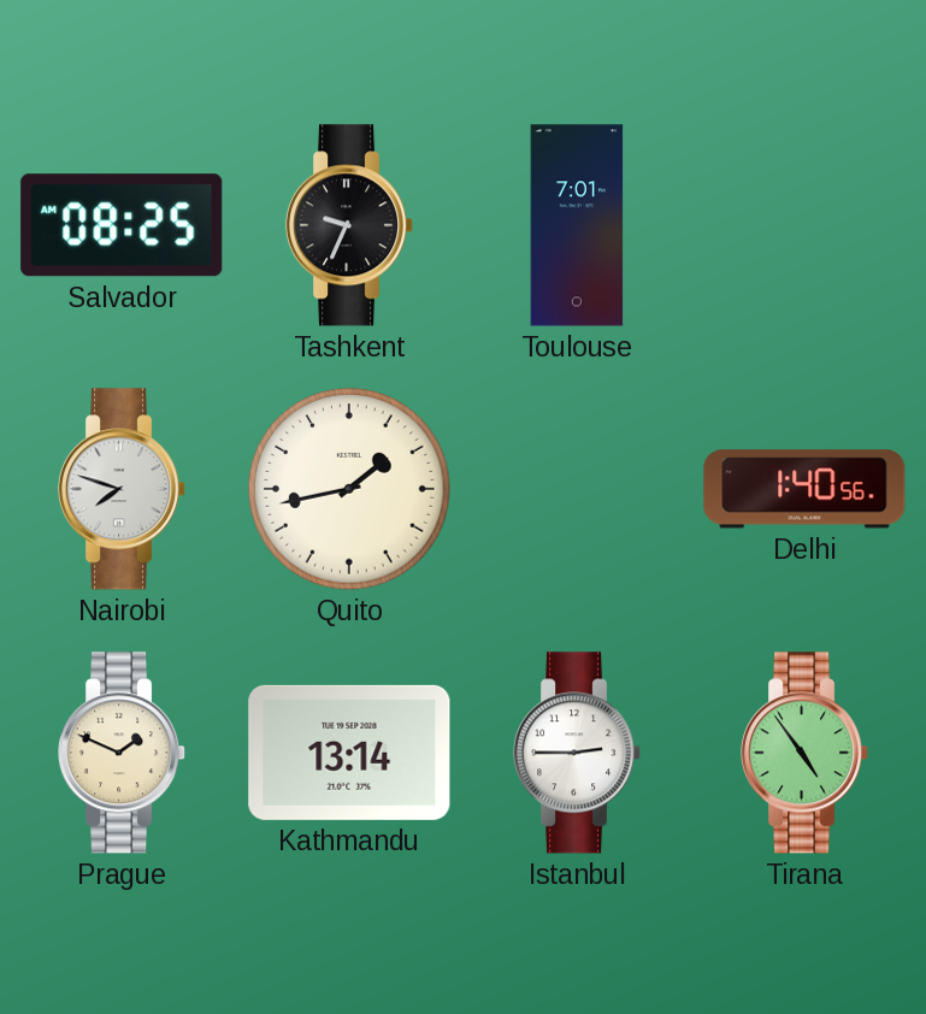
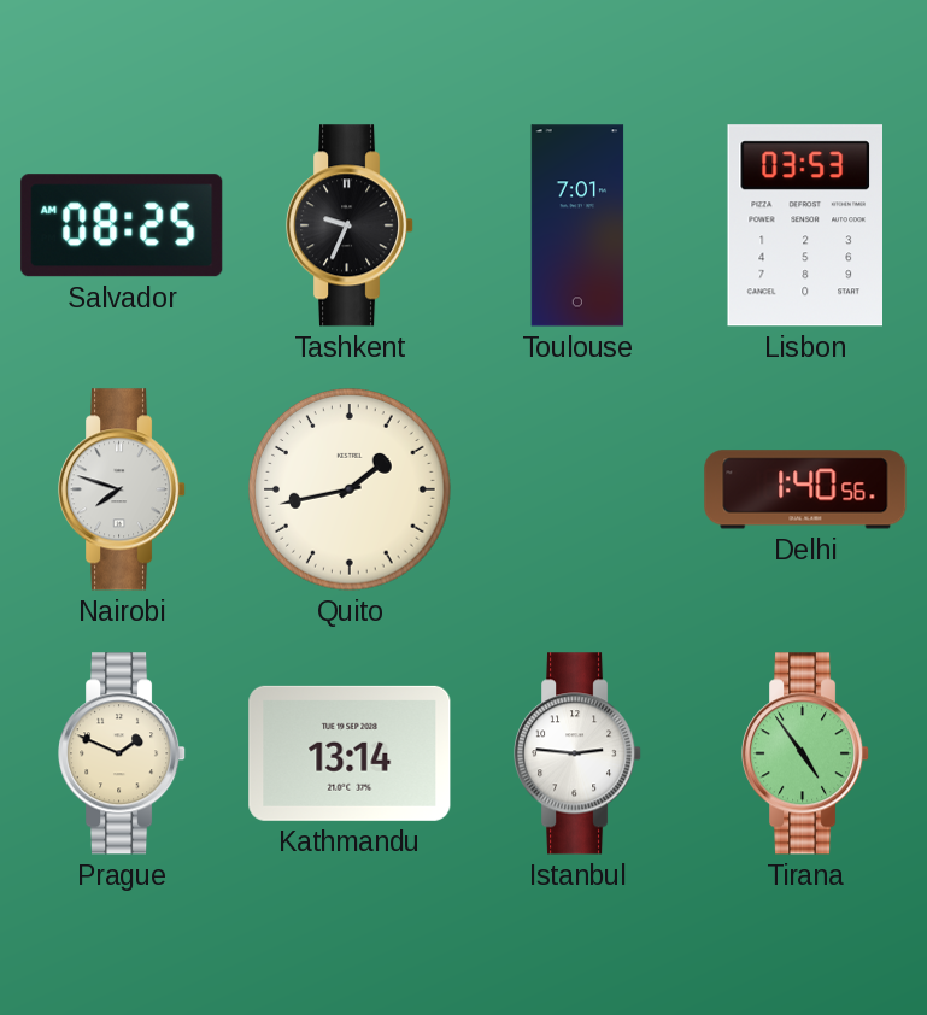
Lisbon: none -> 03:53
Istanbul: 2:45 -> 2:46
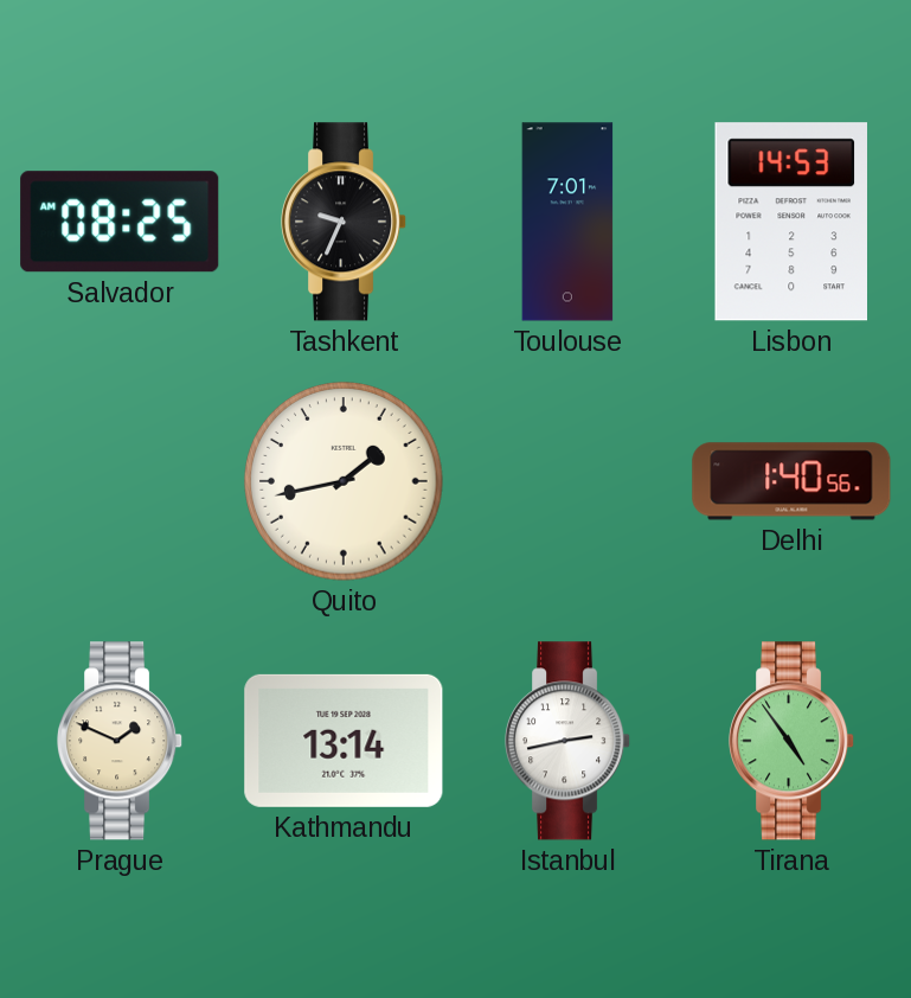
Lisbon: 03:53 -> 14:53
Nairobi: 7:48 -> none
Istanbul: 2:46 -> 2:43
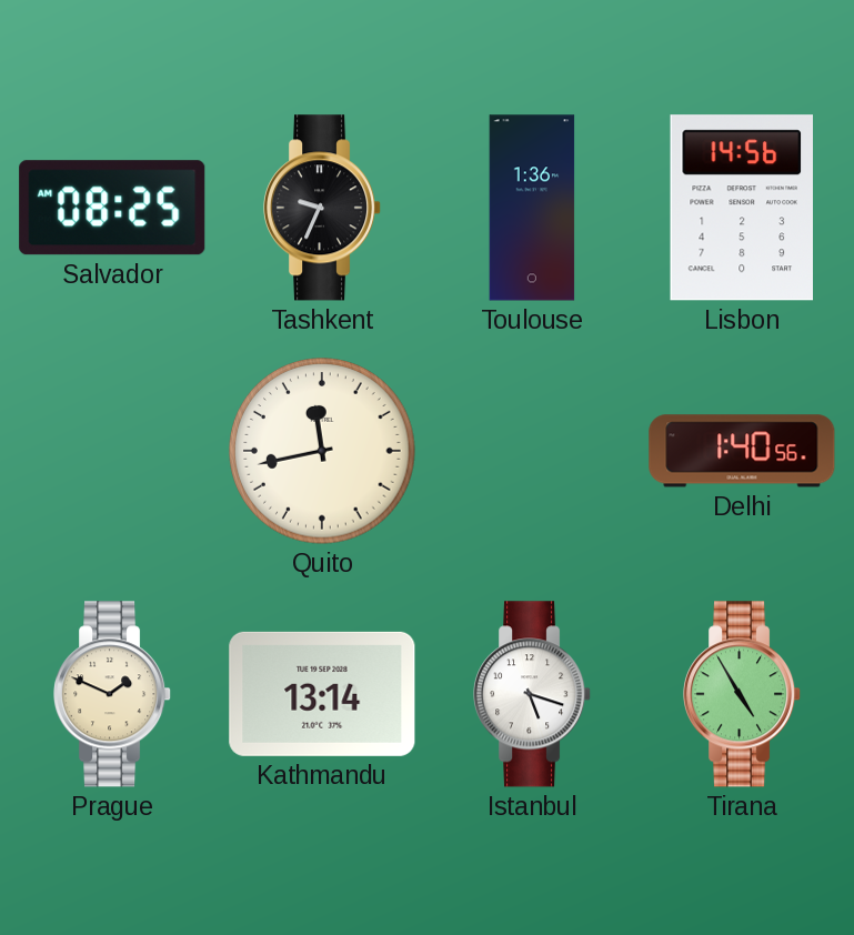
Toulouse: 7:01 -> 1:36
Lisbon: 14:53 -> 14:56
Quito: 1:43 -> 11:43
Istanbul: 2:43 -> 5:18
Tirana: 4:54 -> 4:55
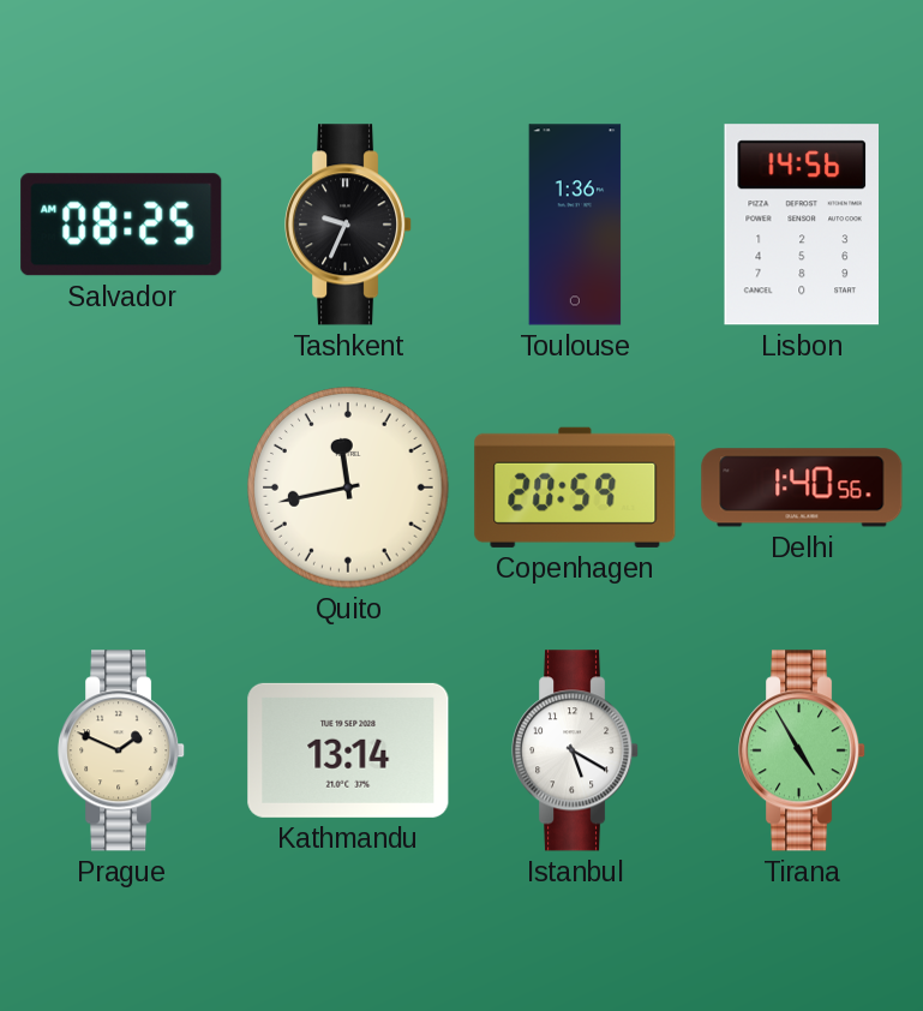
Copenhagen: none -> 20:59
Istanbul: 5:18 -> 5:20
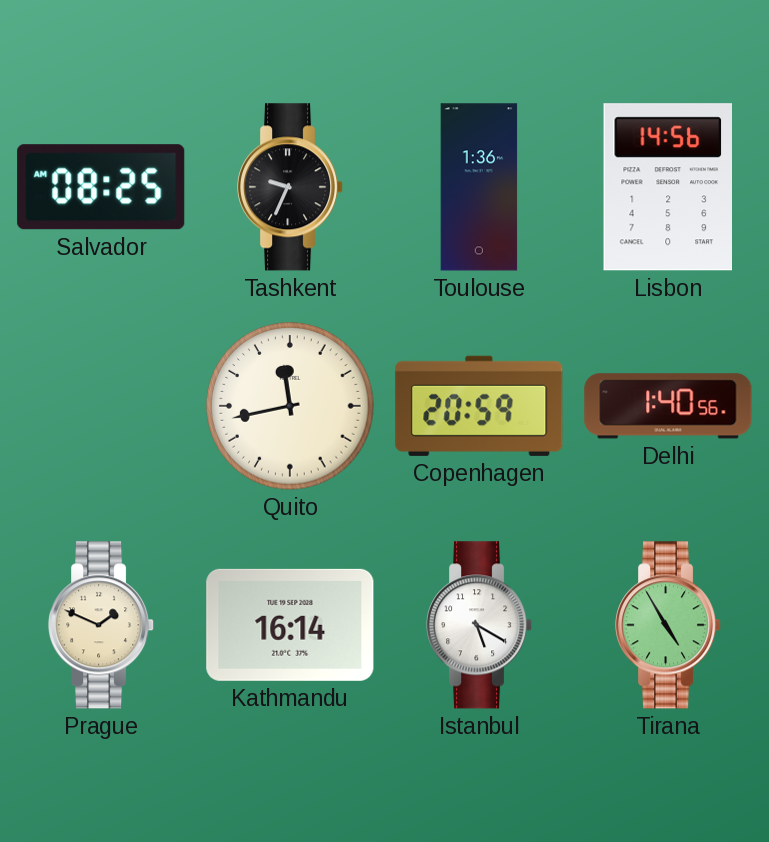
Kathmandu: 13:14 -> 16:14
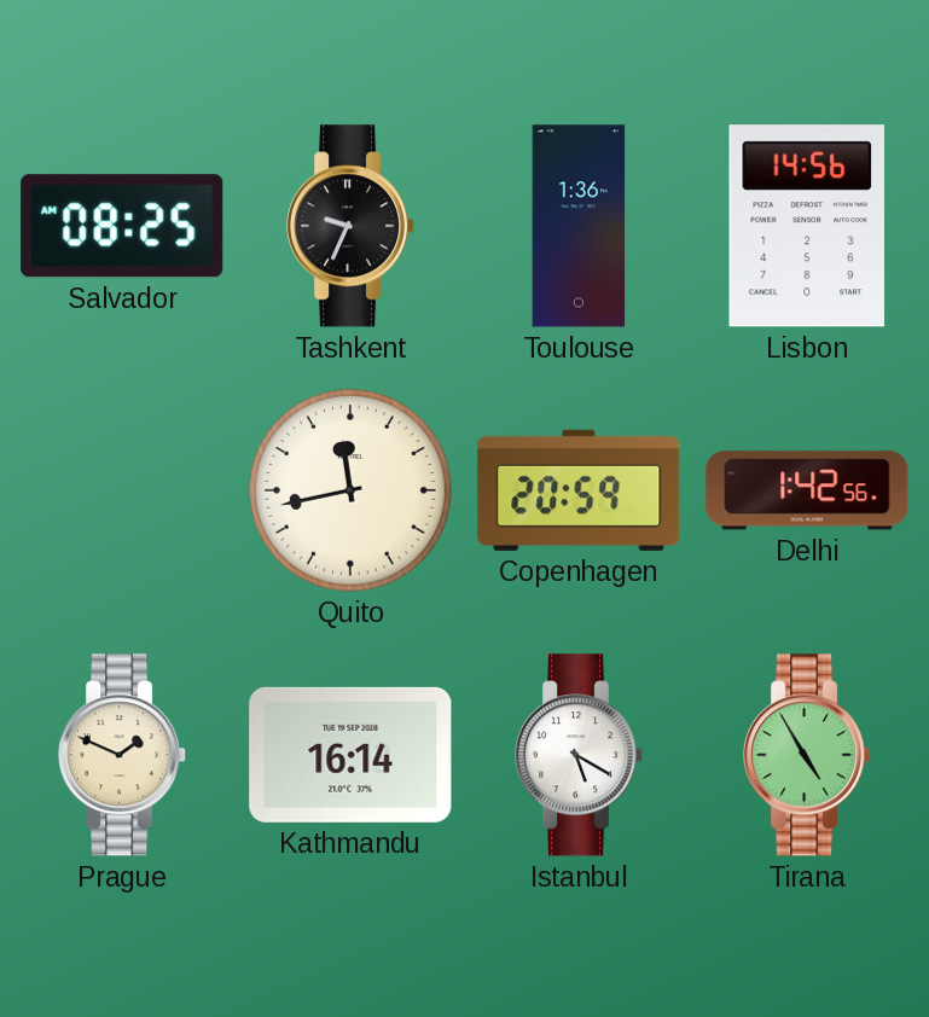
Delhi: 1:40 -> 1:42
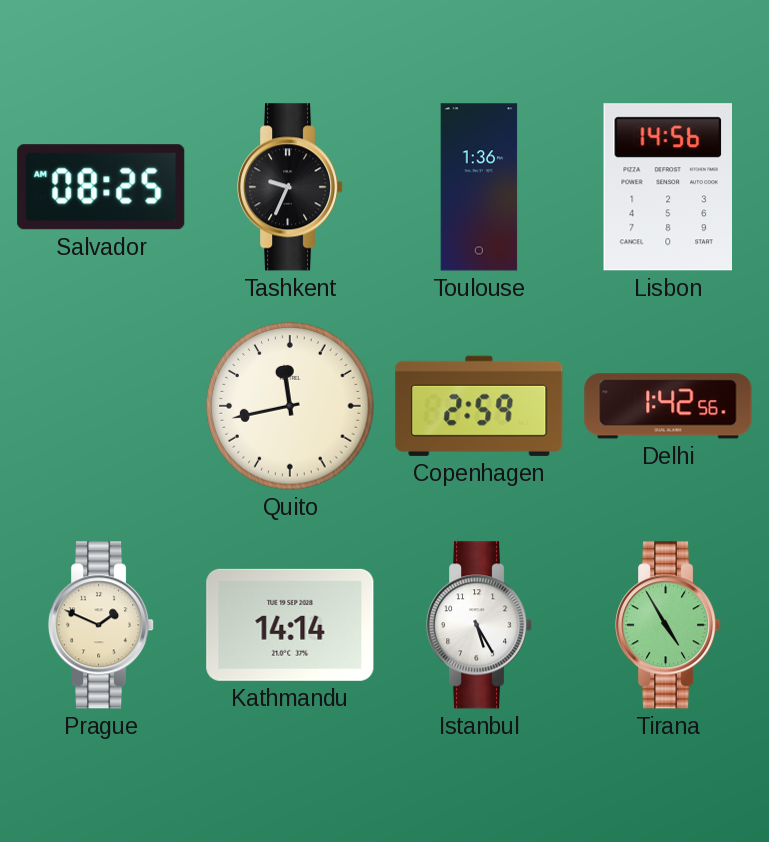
Copenhagen: 20:59 -> 2:59
Kathmandu: 16:14 -> 14:14
Istanbul: 5:20 -> 5:25
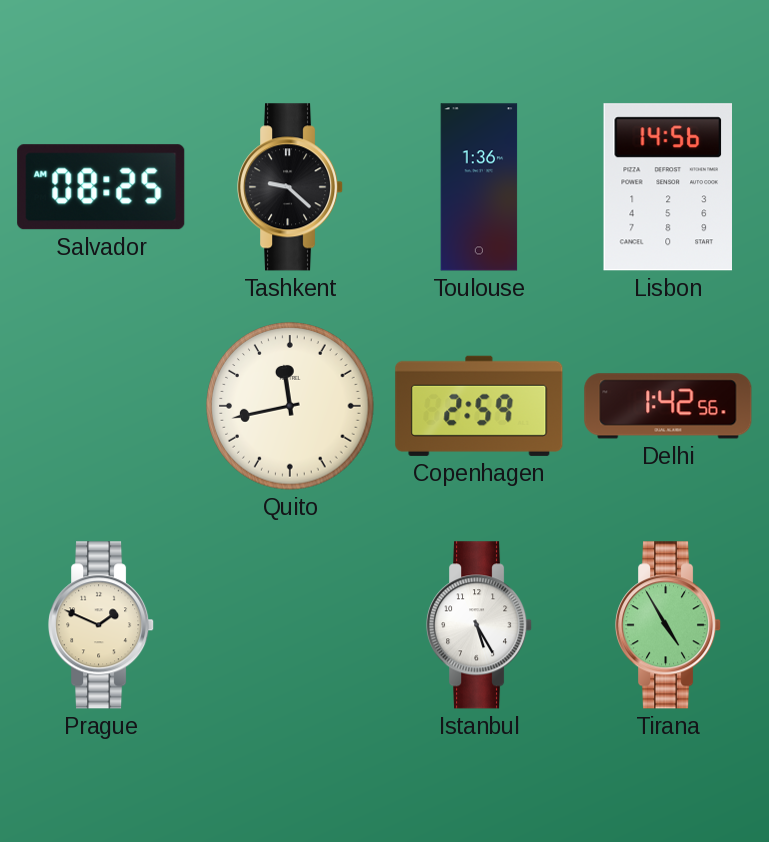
Tashkent: 9:34 -> 9:22
Kathmandu: 14:14 -> none
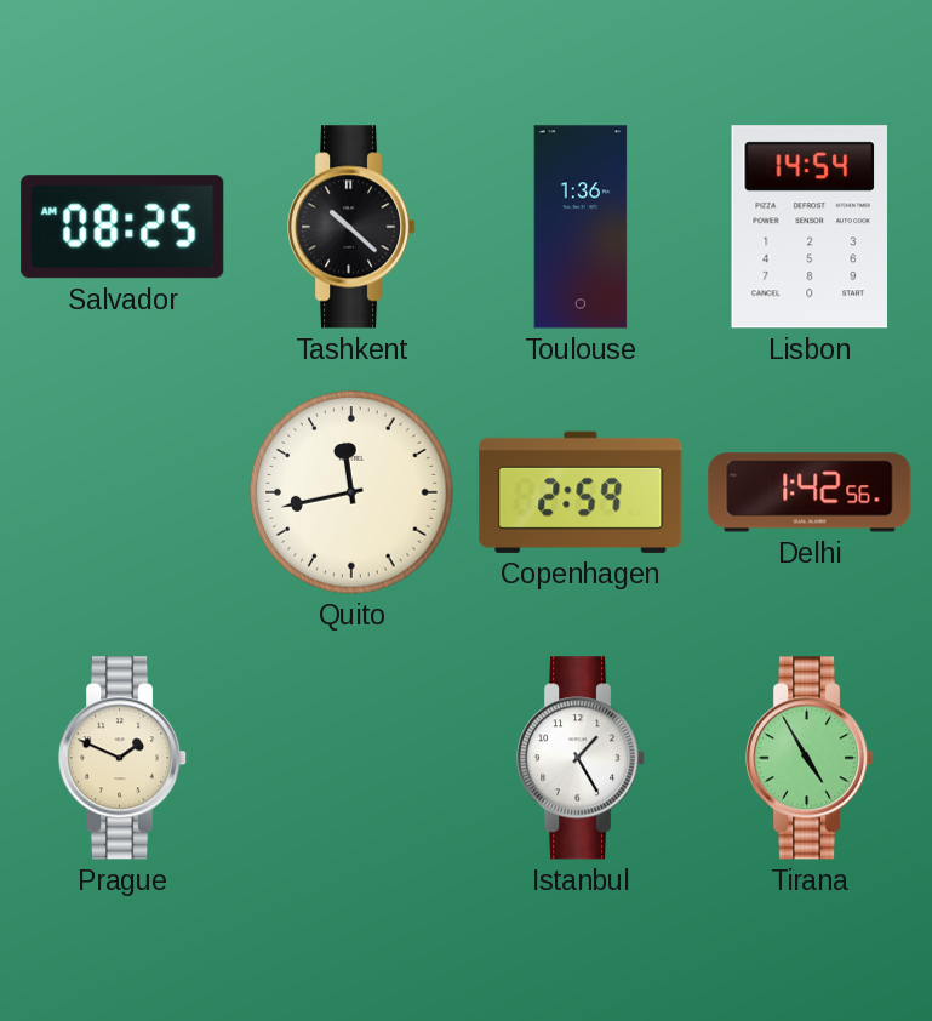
Tashkent: 9:22 -> 10:22
Lisbon: 14:56 -> 14:54
Istanbul: 5:25 -> 1:25
